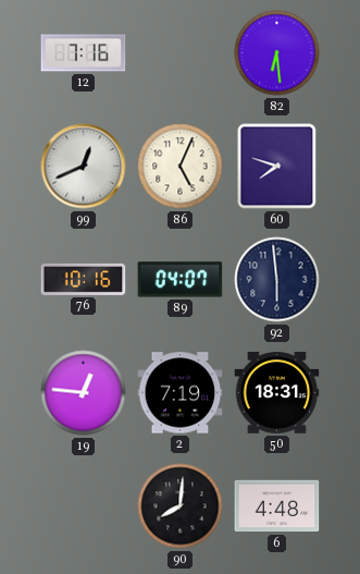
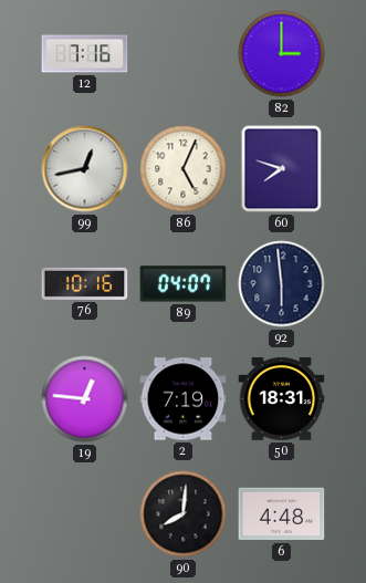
82: 6:29 -> 3:00
99: 12:41 -> 12:43
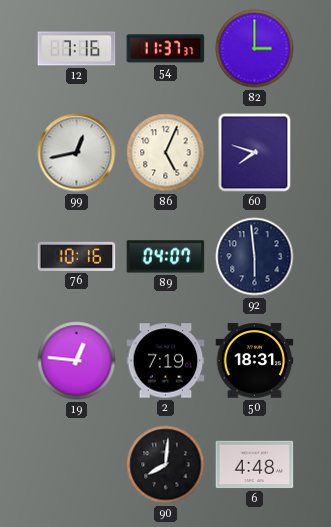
54: none -> 11:37
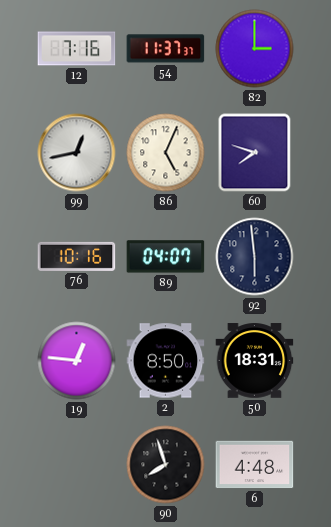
2: 7:19 -> 8:50
90: 8:01 -> 7:57
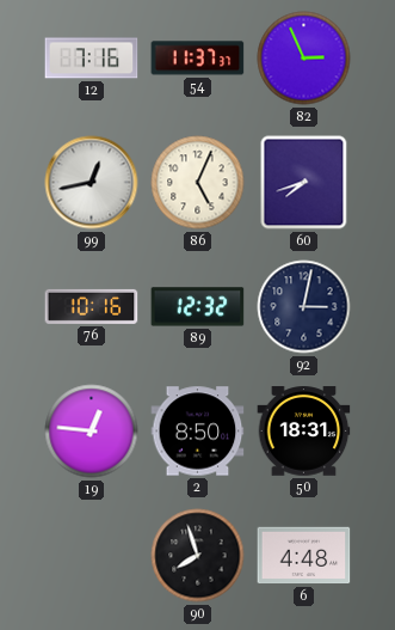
82: 3:00 -> 2:56
60: 7:48 -> 7:42
89: 04:07 -> 12:32
92: 5:59 -> 3:02
